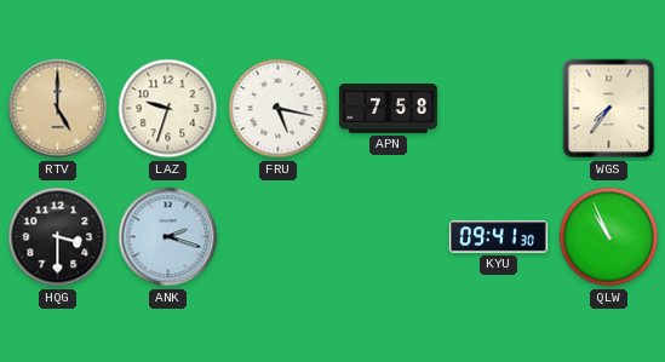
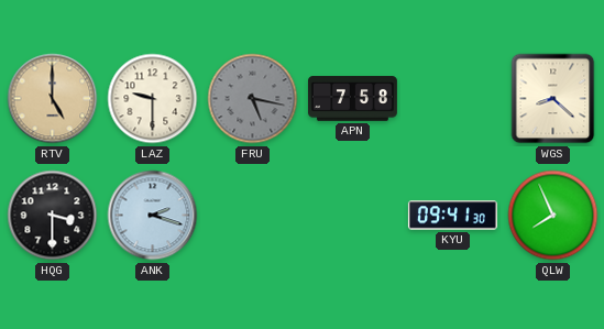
LAZ: 9:33 -> 9:30
FRU dial: white -> grey
WGS: 7:36 -> 8:22
QLW: 10:56 -> 7:56
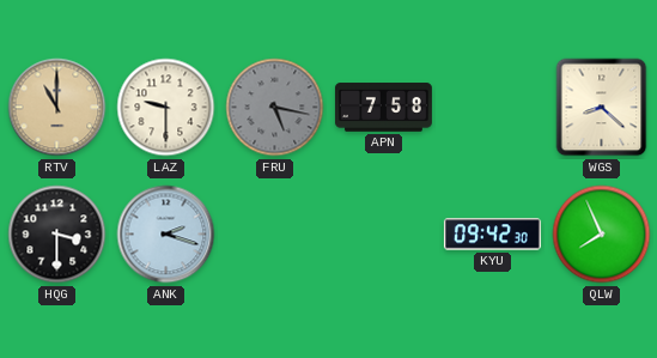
RTV: 5:00 -> 11:00
KYU: 09:41 -> 09:42
